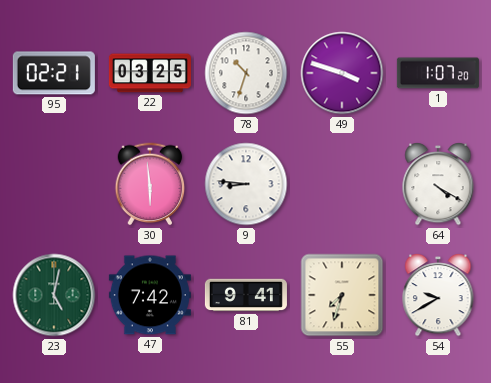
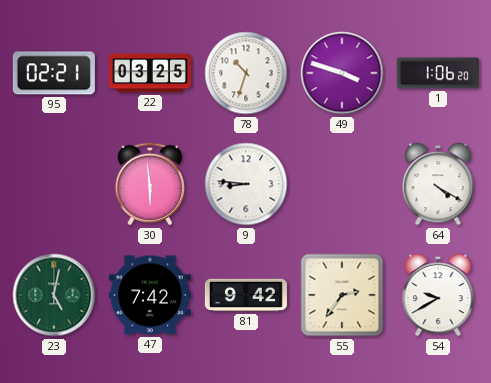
1: 1:07 -> 1:06
81: 9:41 -> 9:42
55: 7:33 -> 2:36
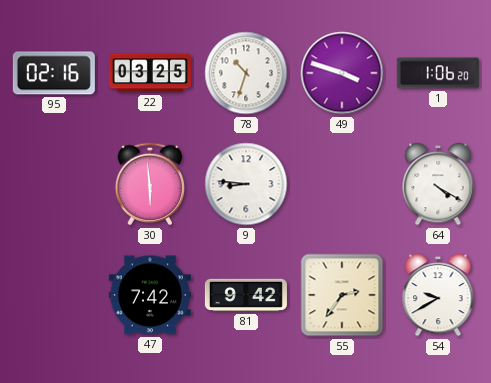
95: 02:21 -> 02:16
23: 5:02 -> none
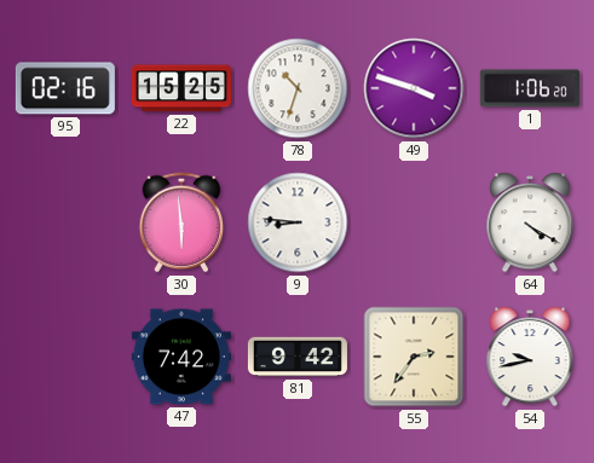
22: 03:25 -> 15:25
54: 9:40 -> 9:43
